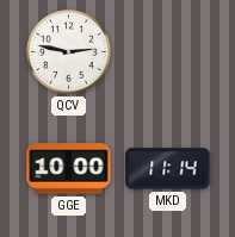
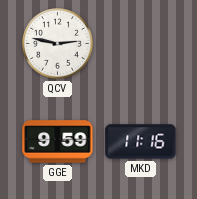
GGE: 10:00 -> 9:59
MKD: 11:14 -> 11:16
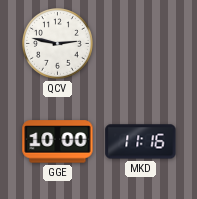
GGE: 9:59 -> 10:00
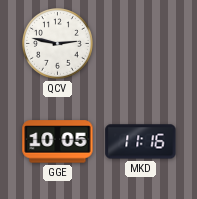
GGE: 10:00 -> 10:05
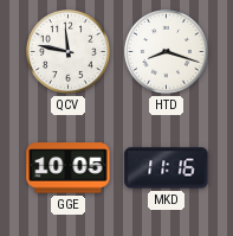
QCV: 2:47 -> 11:47
HTD: none -> 8:18
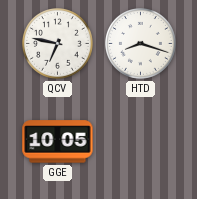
QCV: 11:47 -> 6:47
MKD: 11:16 -> none
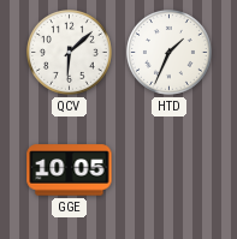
QCV: 6:47 -> 6:08
HTD: 8:18 -> 1:34
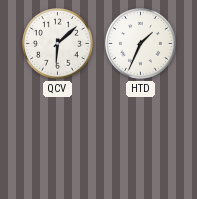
GGE: 10:05 -> none
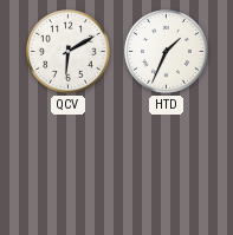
QCV: 6:08 -> 6:10
